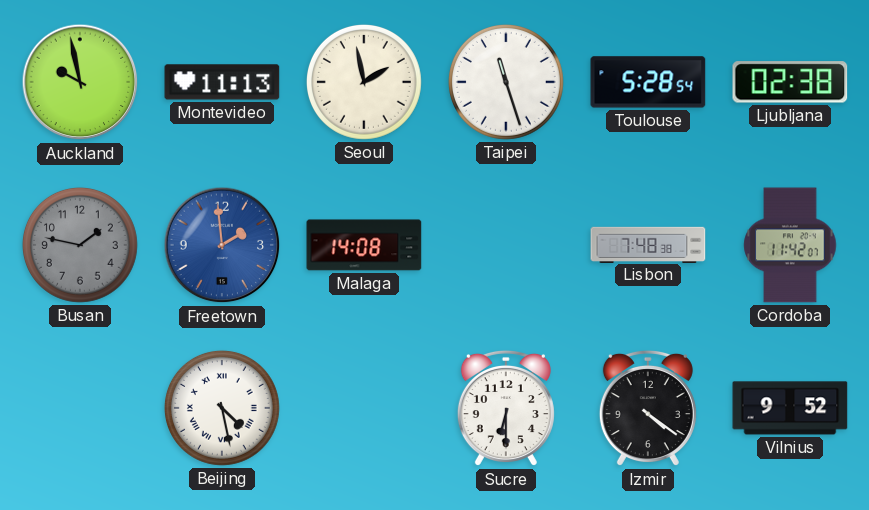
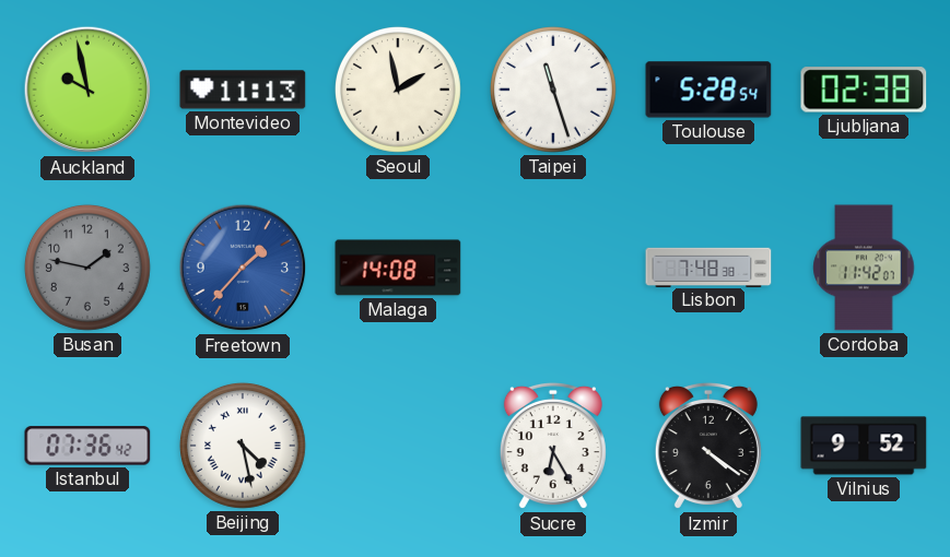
Freetown: 1:59 -> 1:37
Istanbul: none -> 07:36
Sucre: 6:30 -> 6:25
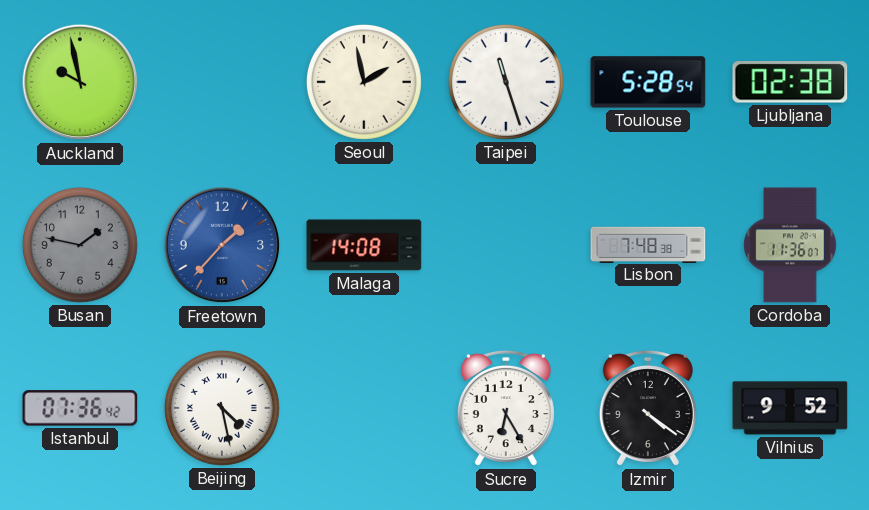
Montevideo: 11:13 -> none
Cordoba: 11:42 -> 11:36
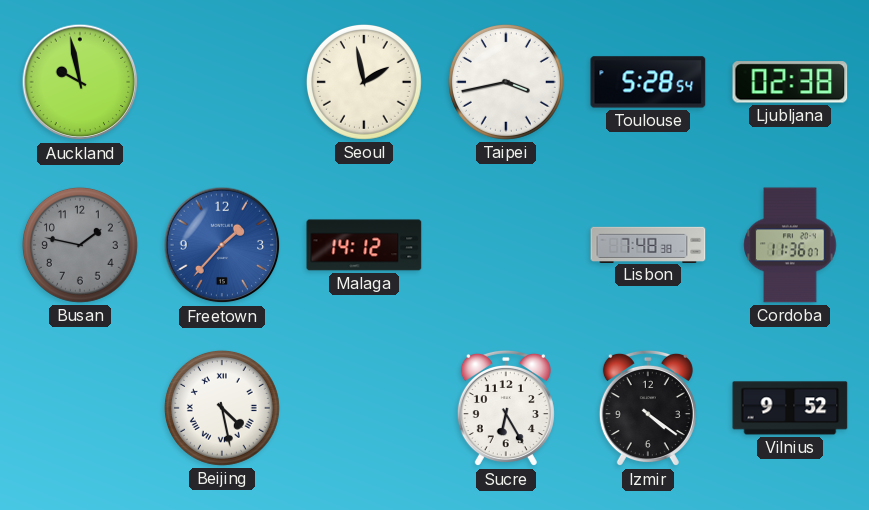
Taipei: 11:27 -> 3:43
Malaga: 14:08 -> 14:12
Istanbul: 07:36 -> none
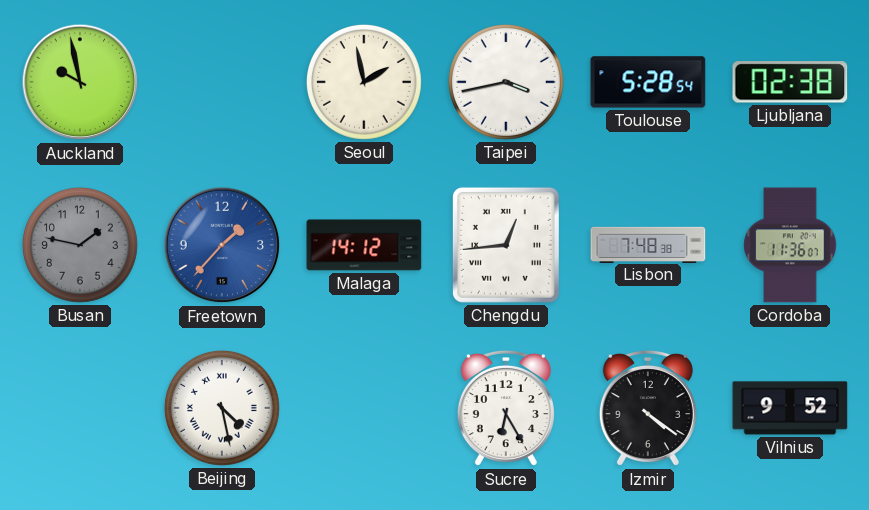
Chengdu: none -> 12:44
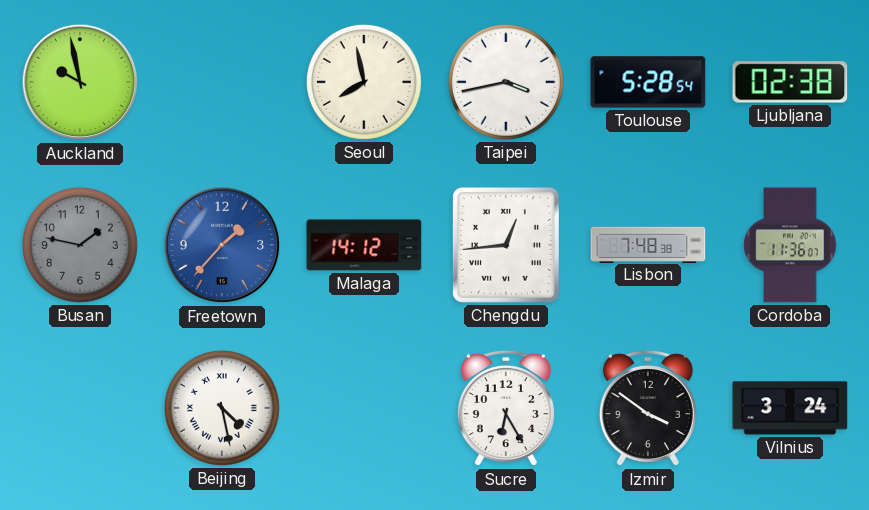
Seoul: 1:58 -> 7:58
Izmir: 4:21 -> 3:51
Vilnius: 9:52 -> 3:24
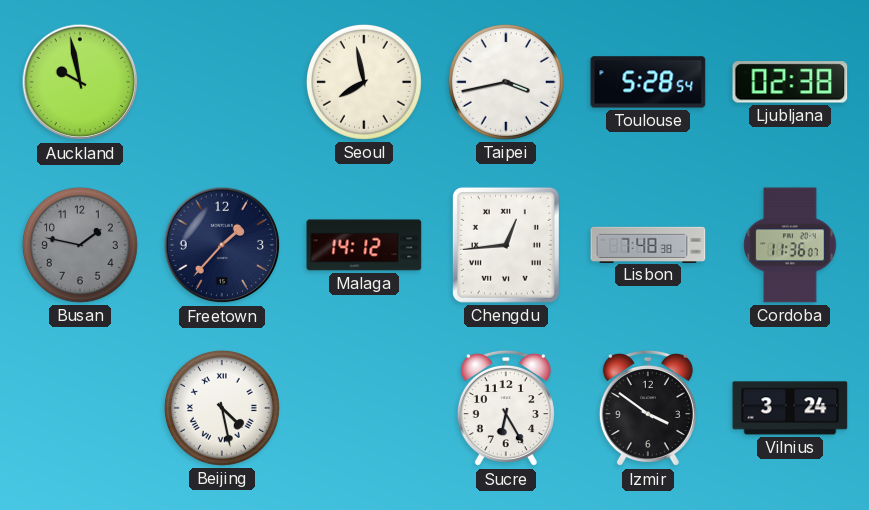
Freetown dial: blue -> navy
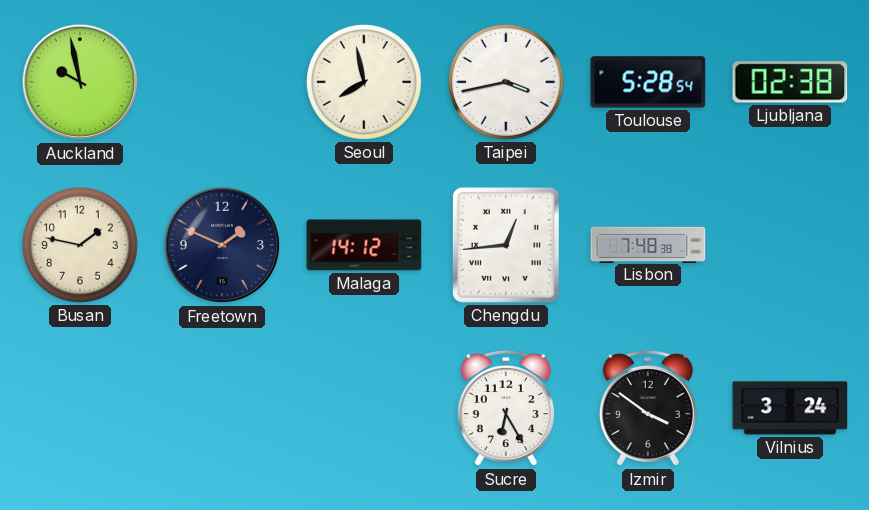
Busan dial: grey -> cream
Freetown: 1:37 -> 1:49
Cordoba: 11:36 -> none
Beijing: 4:28 -> none
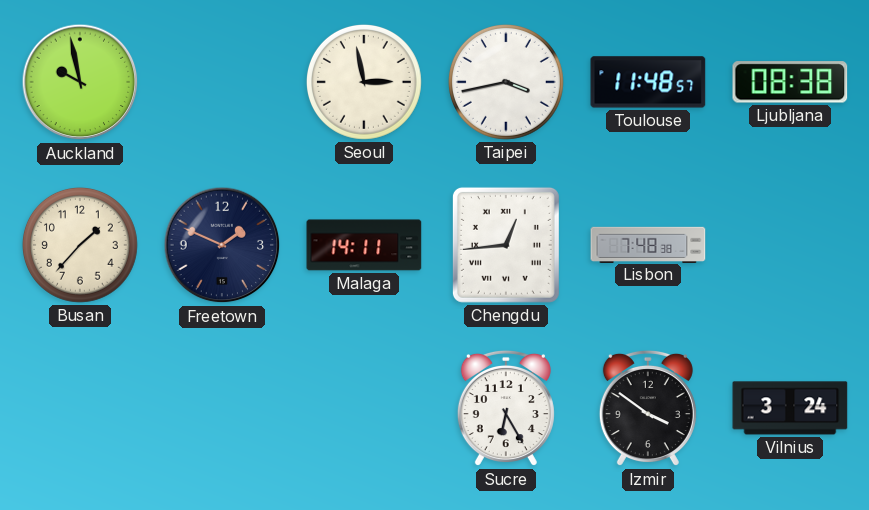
Seoul: 7:58 -> 2:58
Toulouse: 5:28 -> 11:48
Ljubljana: 02:38 -> 08:38
Busan: 1:47 -> 1:37
Malaga: 14:12 -> 14:11
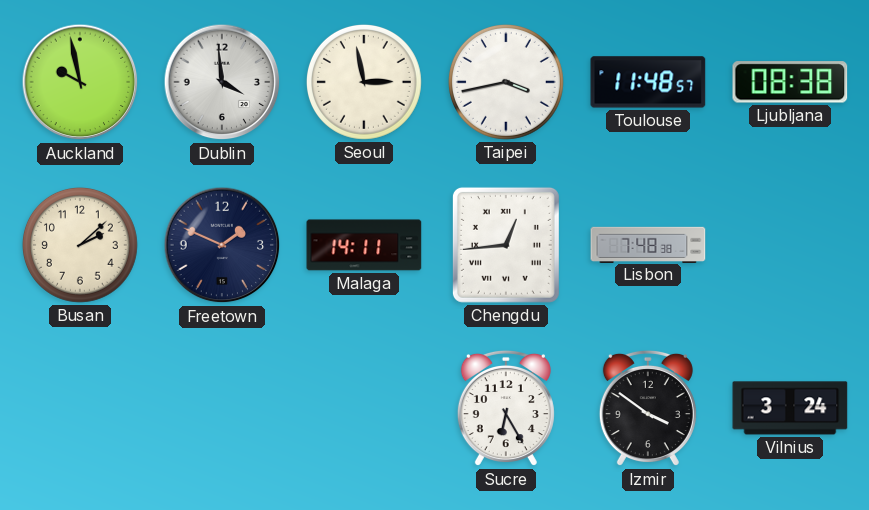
Dublin: none -> 3:59
Busan: 1:37 -> 2:08
